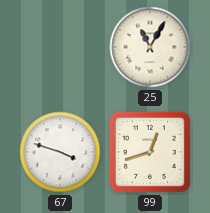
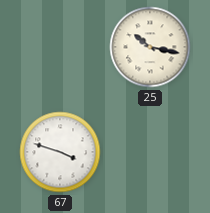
25: 11:05 -> 10:17
99: 12:42 -> none
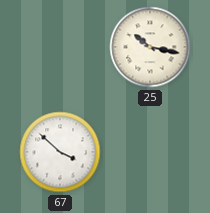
67: 3:48 -> 3:52
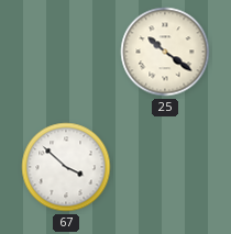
25: 10:17 -> 10:21
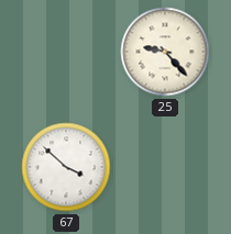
25: 10:21 -> 9:23
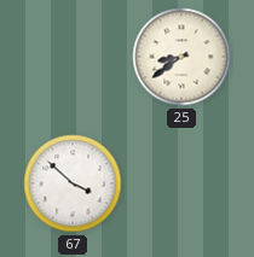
25: 9:23 -> 8:39
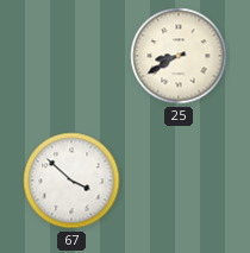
25: 8:39 -> 8:40
